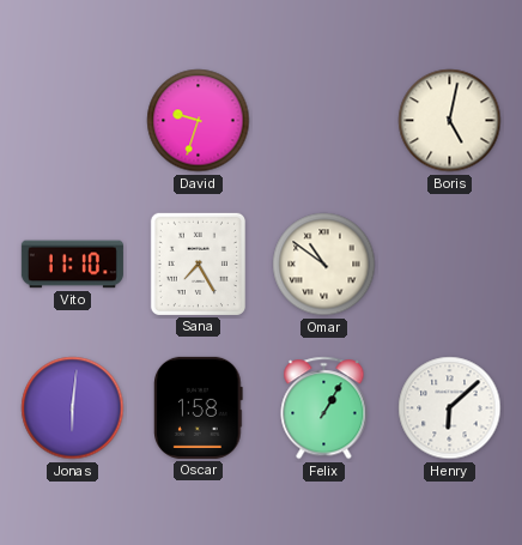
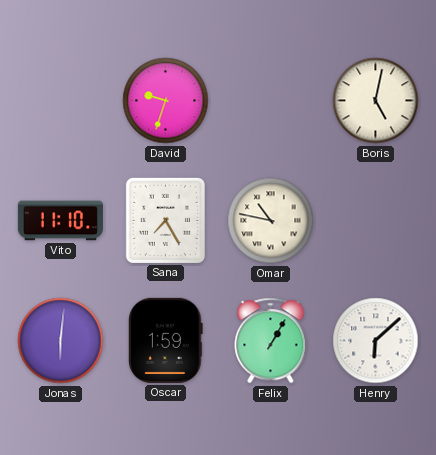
Omar: 10:51 -> 10:47
Oscar: 1:58 -> 1:59
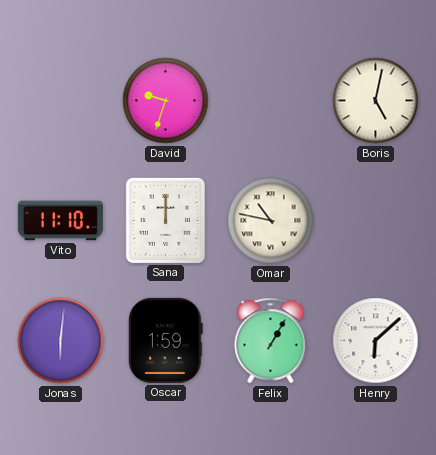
Sana: 7:25 -> 12:00
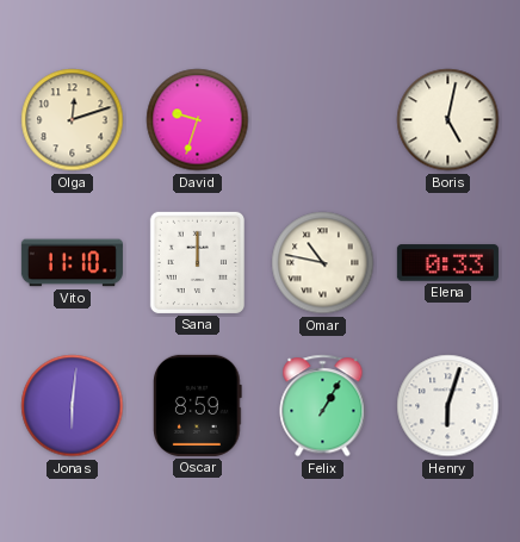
Olga: none -> 12:12
Elena: none -> 0:33
Oscar: 1:59 -> 8:59
Henry: 6:08 -> 6:03
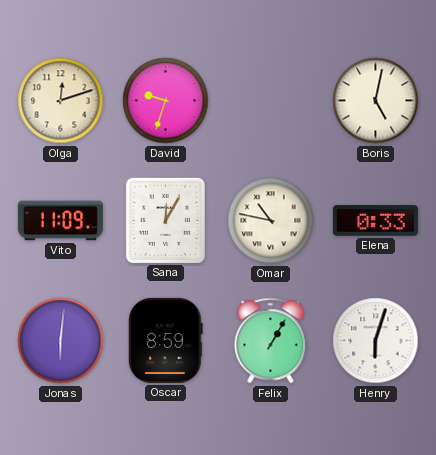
Vito: 11:10 -> 11:09
Sana: 12:00 -> 12:05
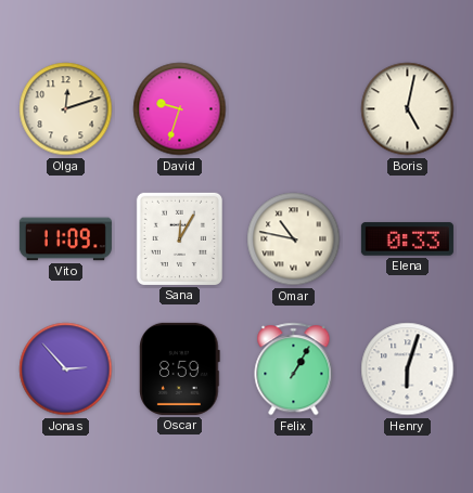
Jonas: 6:01 -> 2:53
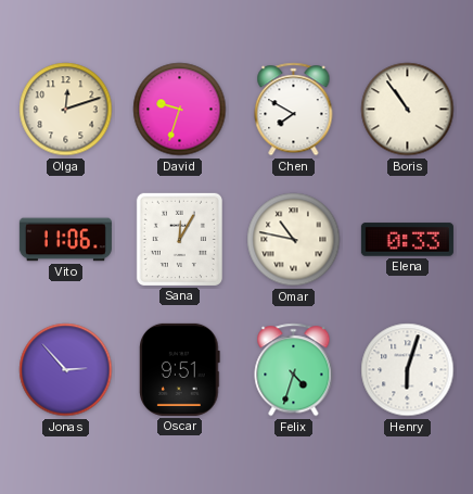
Chen: none -> 7:50
Boris: 5:02 -> 10:54
Vito: 11:09 -> 11:06
Oscar: 8:59 -> 9:51
Felix: 1:05 -> 4:33
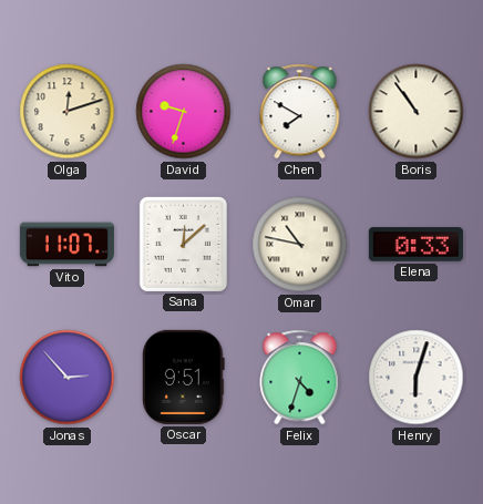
Vito: 11:06 -> 11:07
Sana: 12:05 -> 12:08
